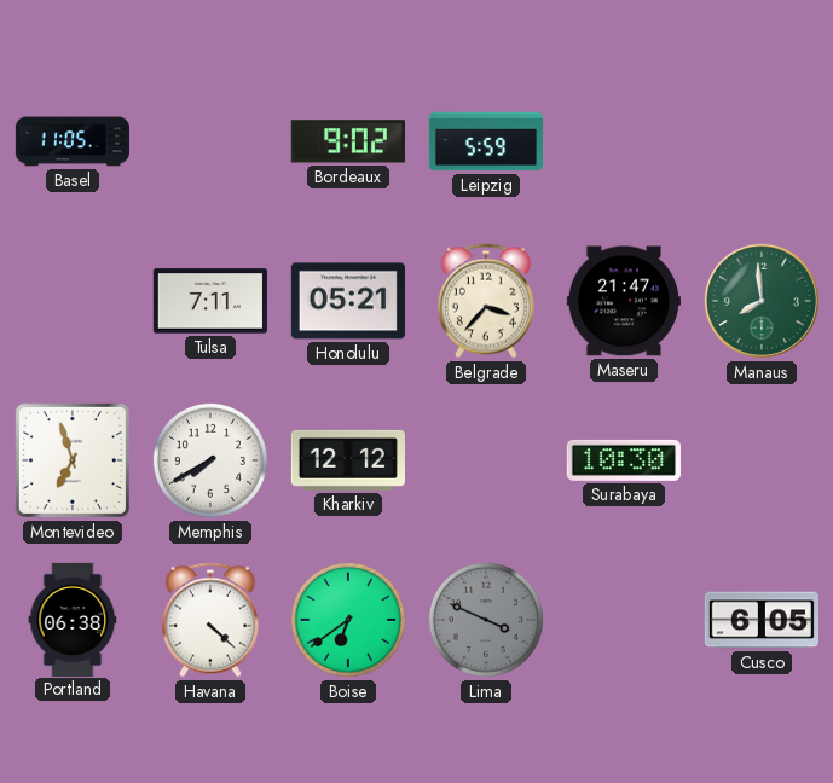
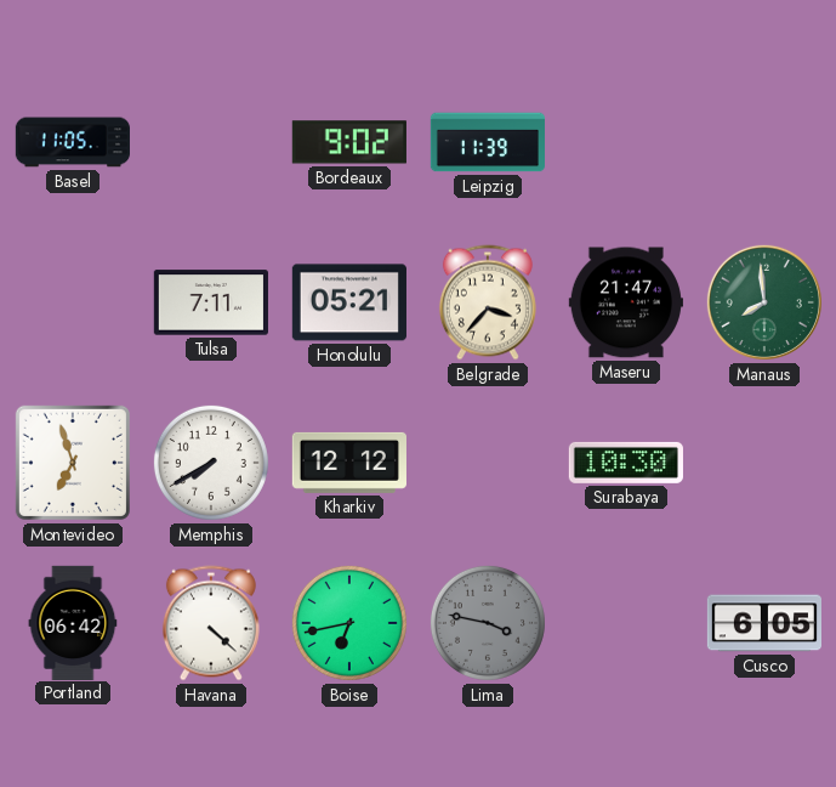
Leipzig: 5:59 -> 11:39
Portland: 06:38 -> 06:42
Boise: 6:39 -> 6:43
Lima: 3:49 -> 3:47
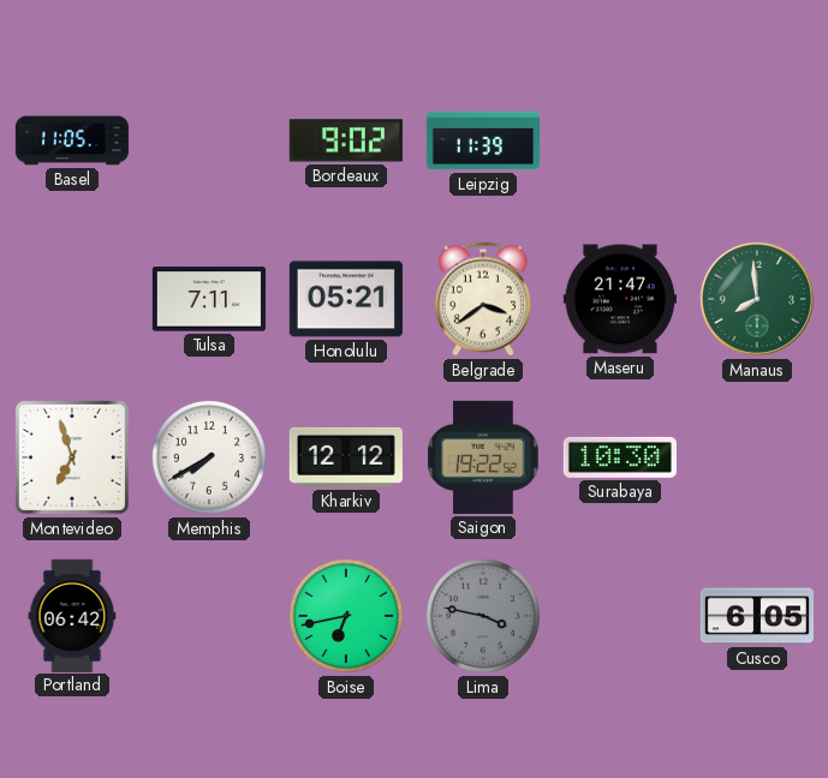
Belgrade: 3:37 -> 3:39
Saigon: none -> 19:22
Havana: 4:22 -> none
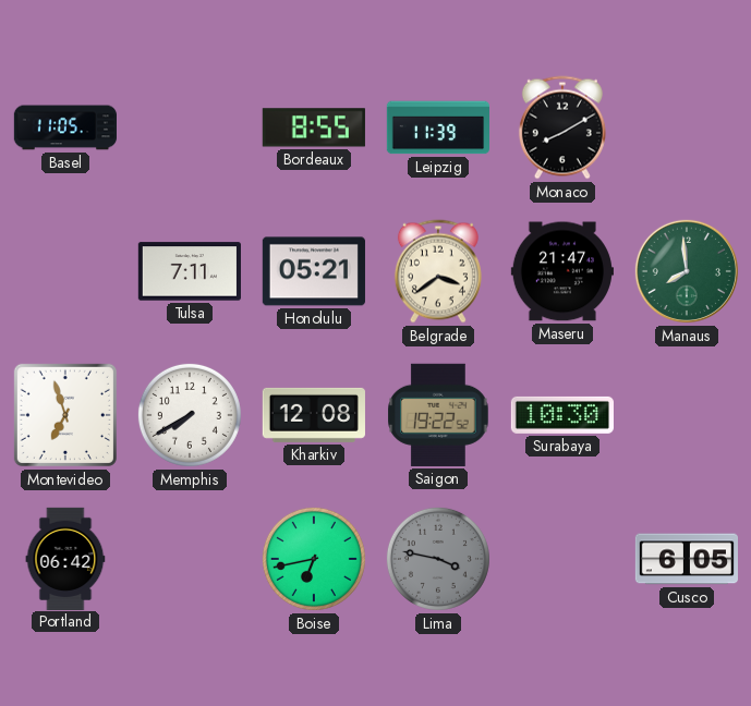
Bordeaux: 9:02 -> 8:55
Monaco: none -> 8:10
Kharkiv: 12:12 -> 12:08
